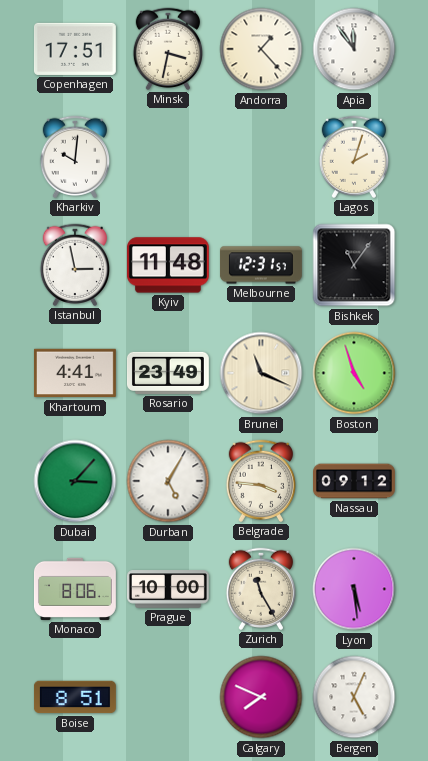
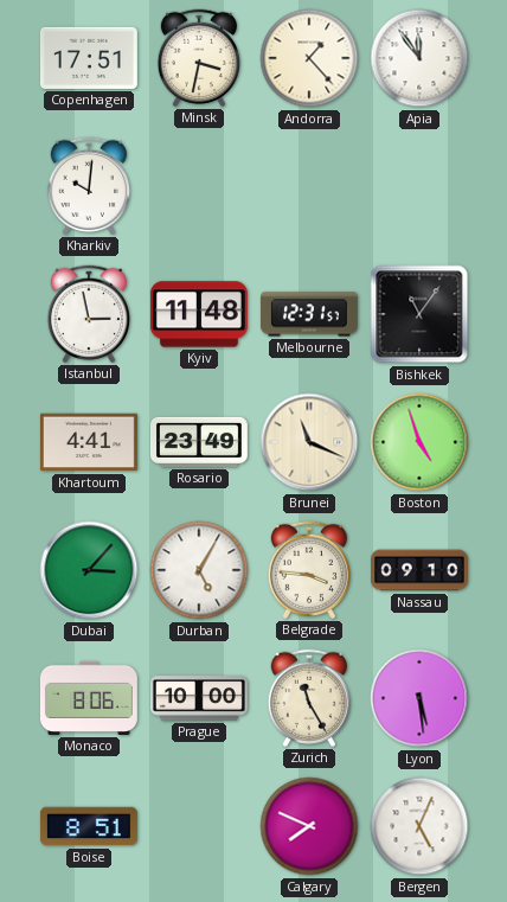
Lagos: 2:03 -> none
Nassau: 09:12 -> 09:10
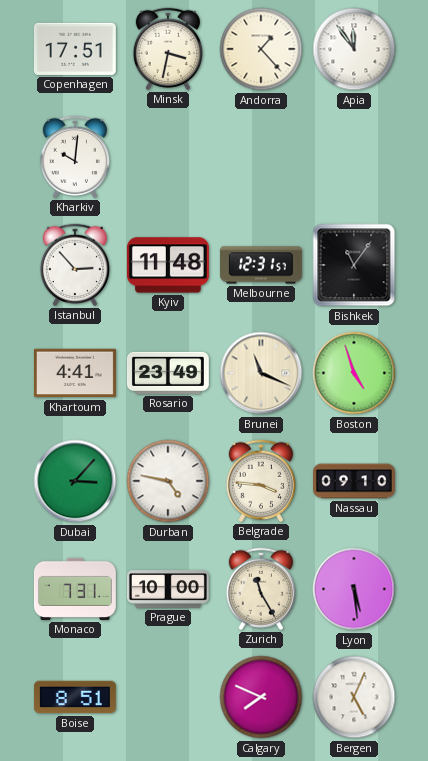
Istanbul: 2:58 -> 2:53
Durban: 5:05 -> 4:47
Monaco: 8:06 -> 7:31
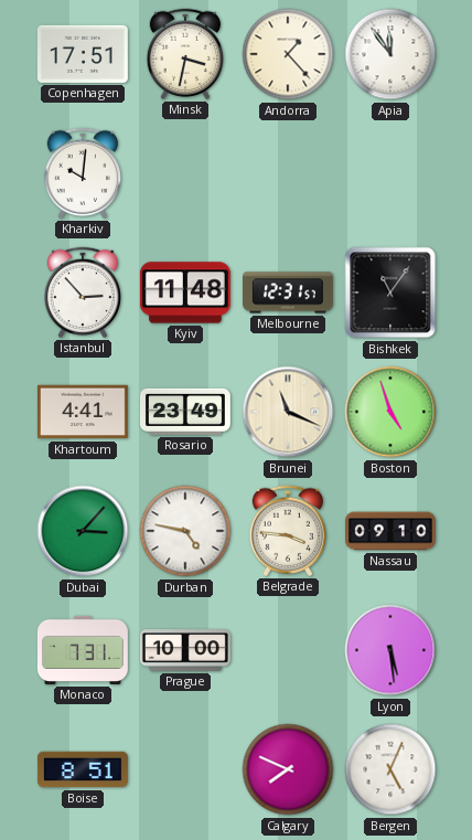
Zurich: 11:25 -> none
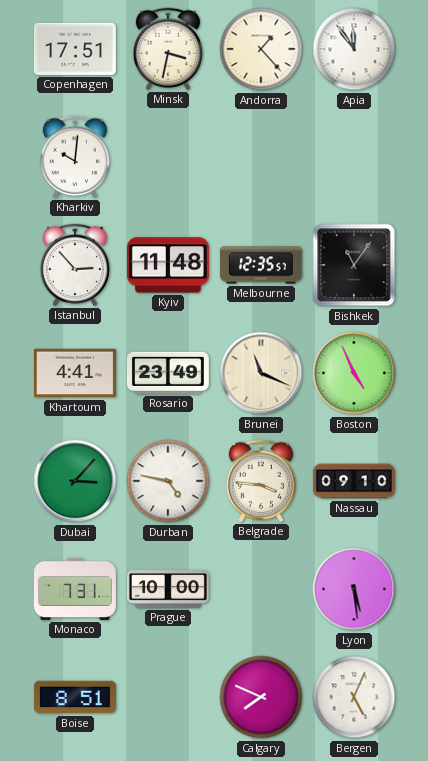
Melbourne: 12:31 -> 12:35
Boston: 4:57 -> 4:56
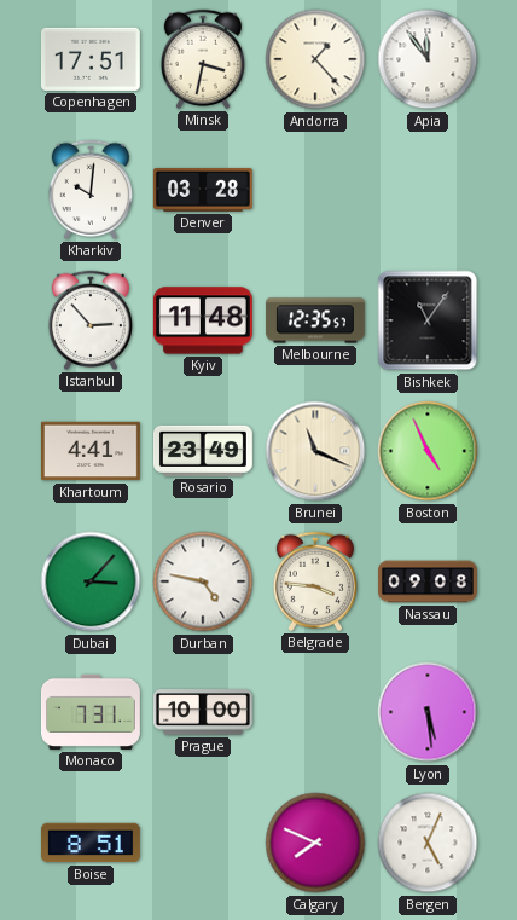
Denver: none -> 03:28
Nassau: 09:10 -> 09:08
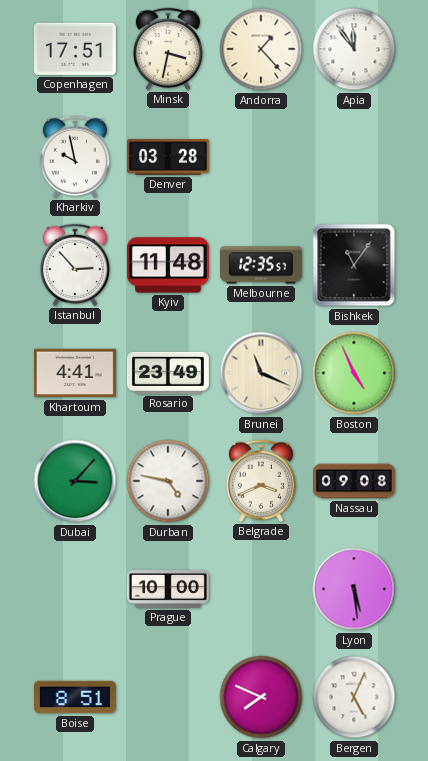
Kharkiv: 10:01 -> 9:58
Belgrade: 3:46 -> 3:41
Monaco: 7:31 -> none
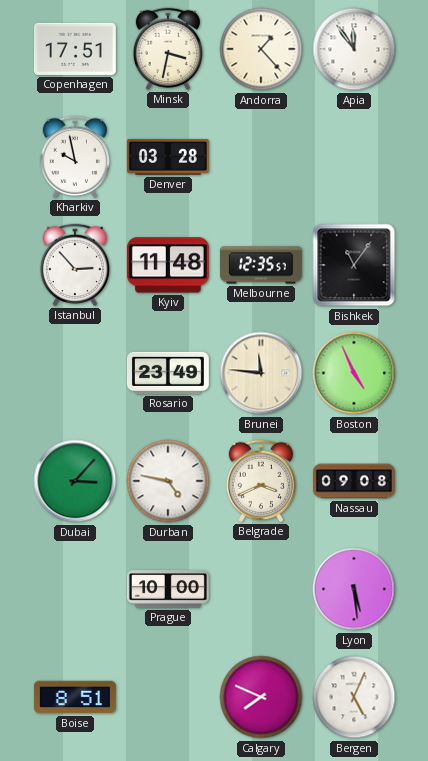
Khartoum: 4:41 -> none
Brunei: 11:19 -> 11:46
